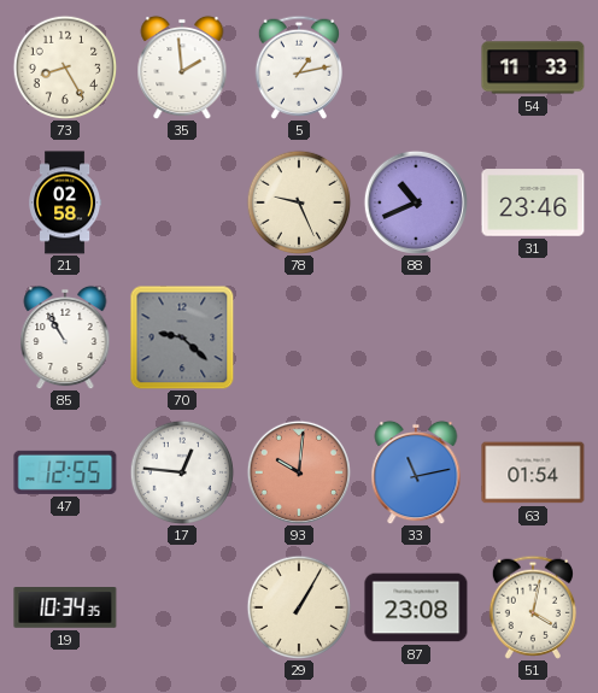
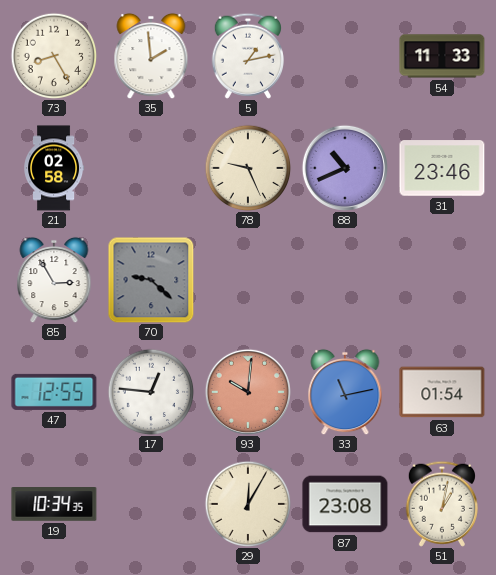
85: 10:55 -> 2:55
29: 1:05 -> 12:05
51: 4:02 -> 1:02
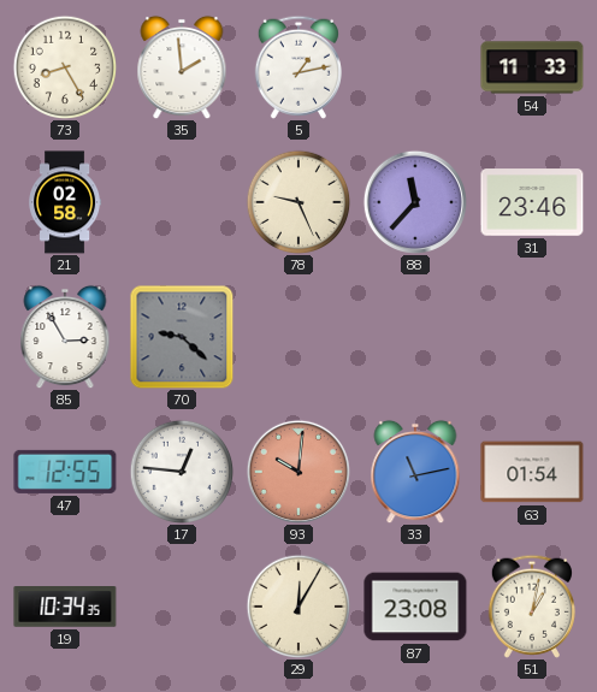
88: 10:41 -> 11:37
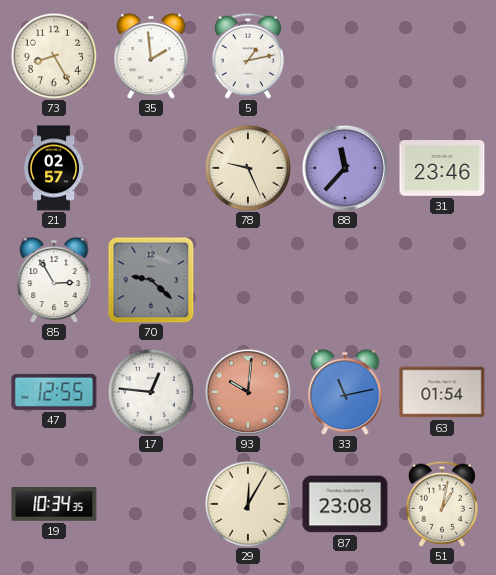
54: 11:33 -> none
21: 02:58 -> 02:57
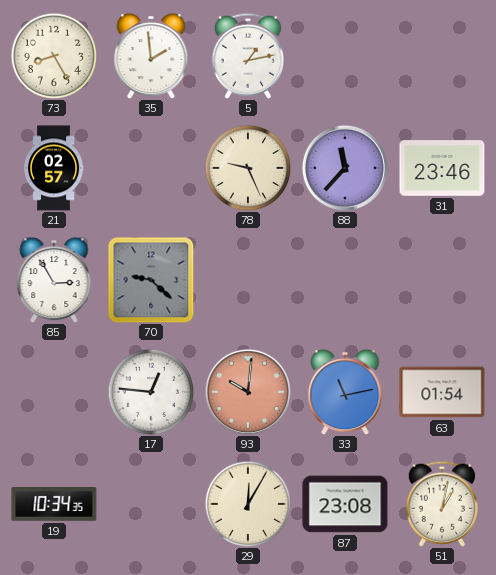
47: 12:55 -> none
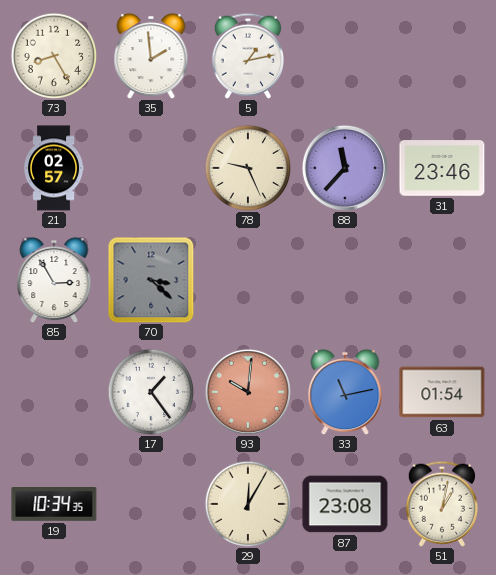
70: 9:22 -> 3:22
17: 12:46 -> 1:24
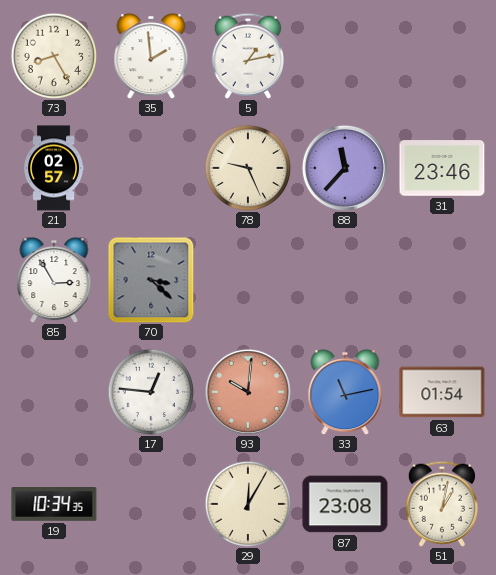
17: 1:24 -> 12:46
